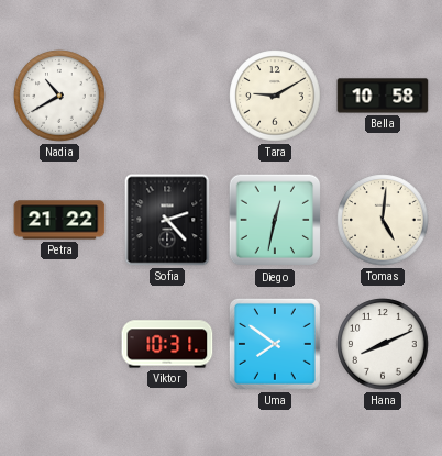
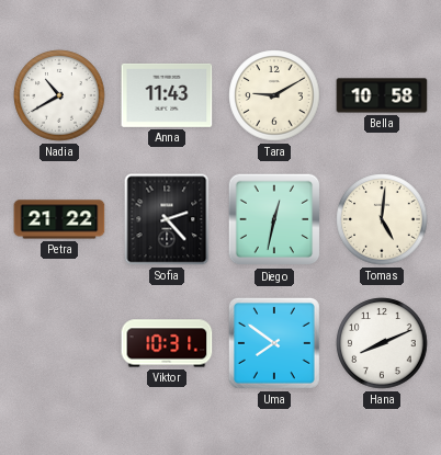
Anna: none -> 11:43
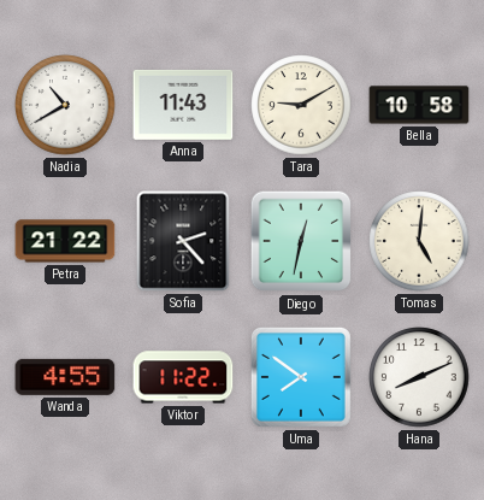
Wanda: none -> 4:55
Viktor: 10:31 -> 11:22
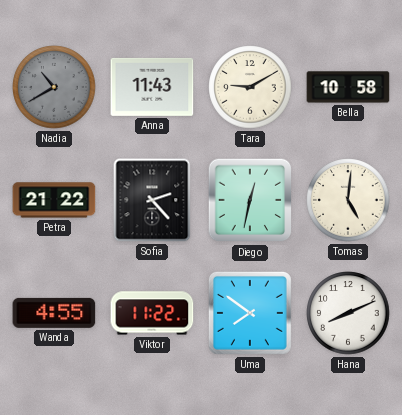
Nadia dial: white -> grey
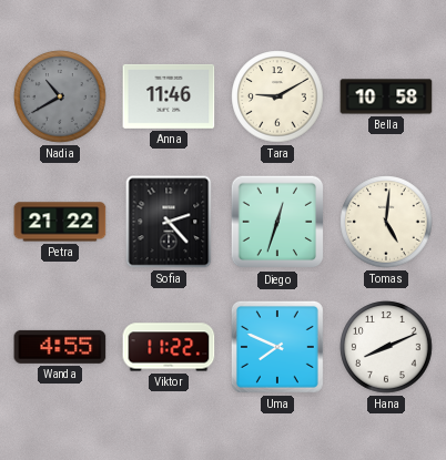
Anna: 11:43 -> 11:46
Diego: 12:32 -> 12:33
Uma: 7:51 -> 7:49
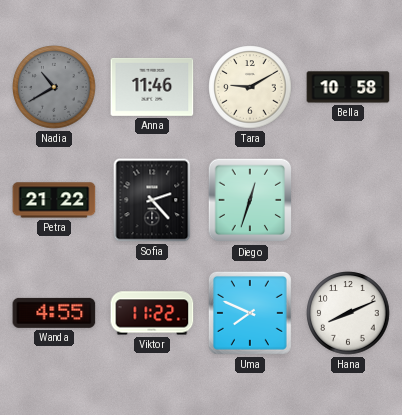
Tomas: 5:01 -> none
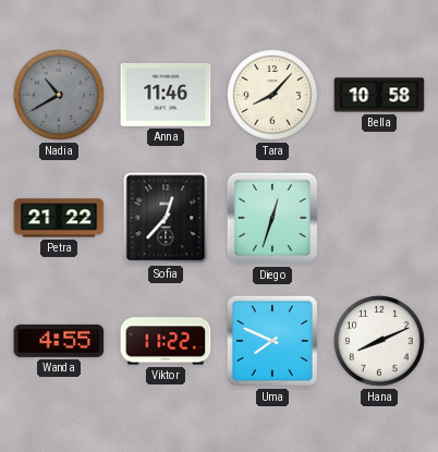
Tara: 9:10 -> 8:07
Sofia: 2:23 -> 12:37
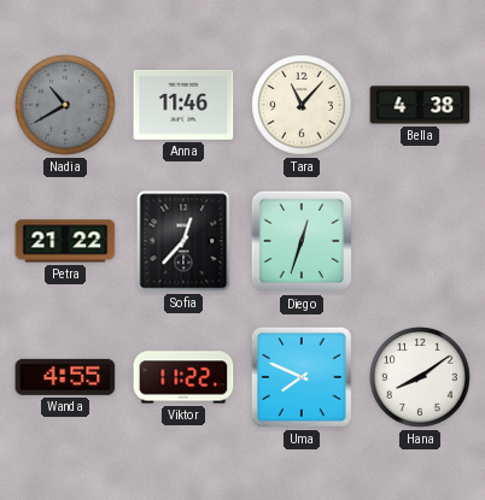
Tara: 8:07 -> 11:07
Bella: 10:58 -> 4:38
Hana: 8:11 -> 8:09
